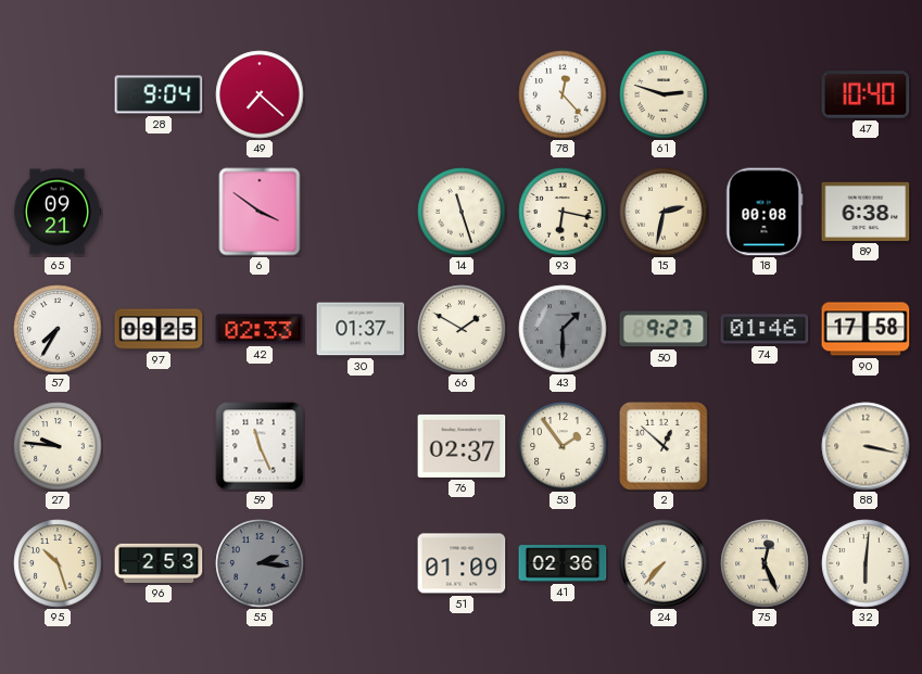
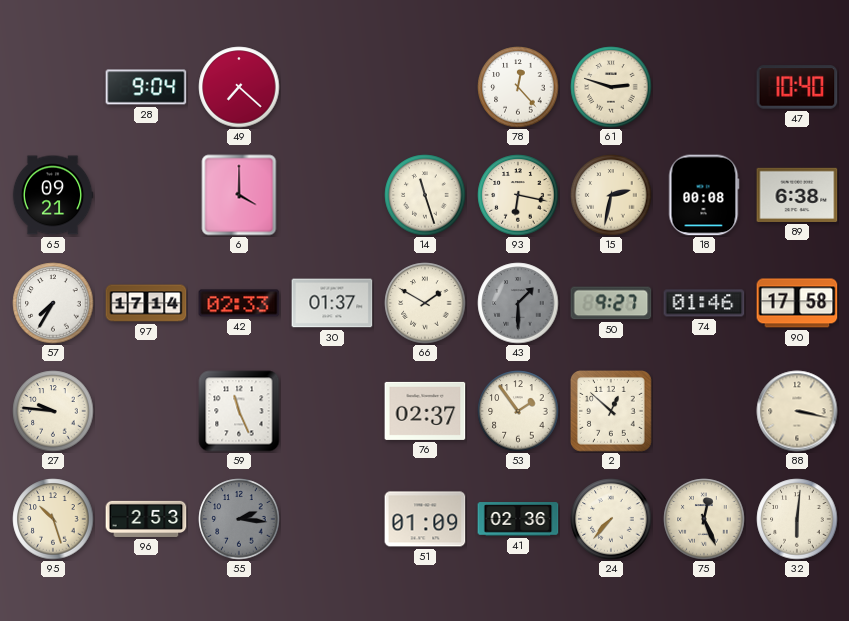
6: 3:51 -> 4:00
97: 09:25 -> 17:14
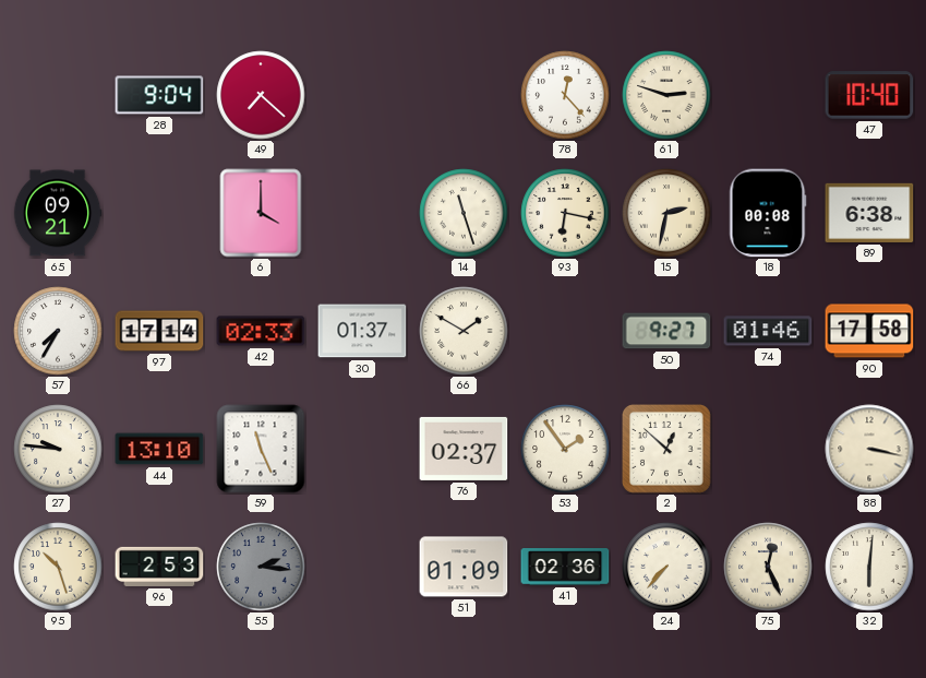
43: 1:30 -> none
44: none -> 13:10
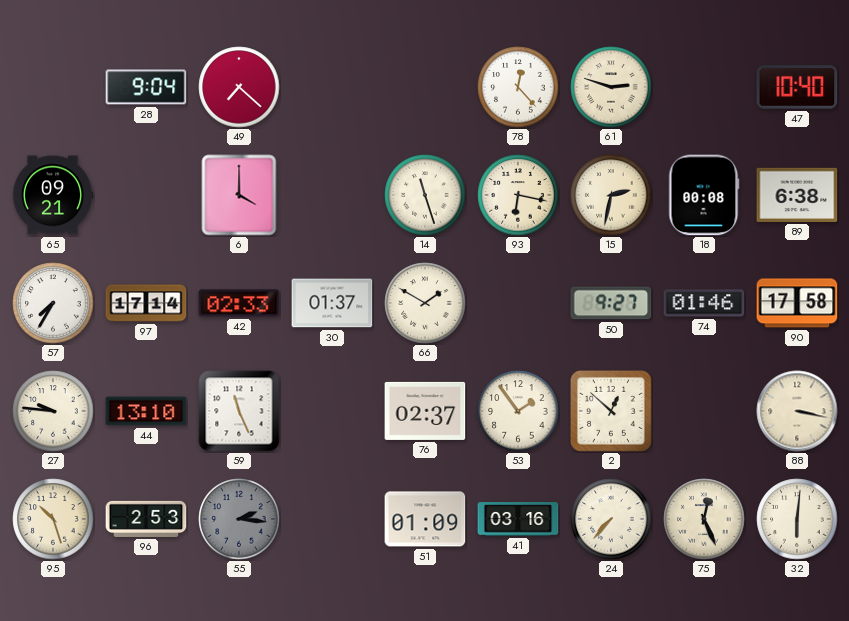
41: 02:36 -> 03:16
